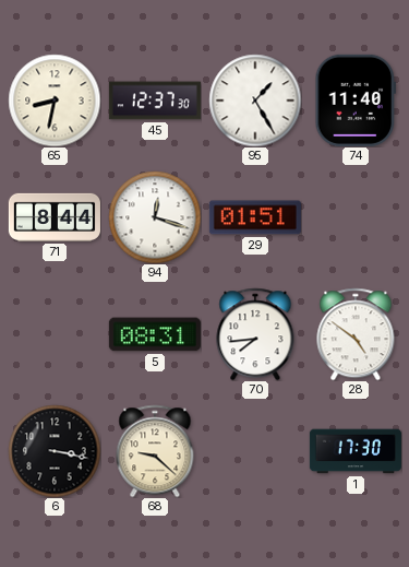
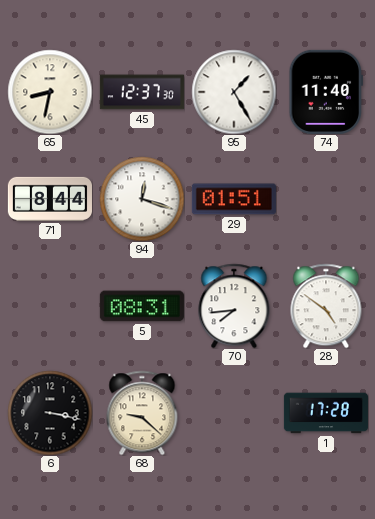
1: 17:30 -> 17:28
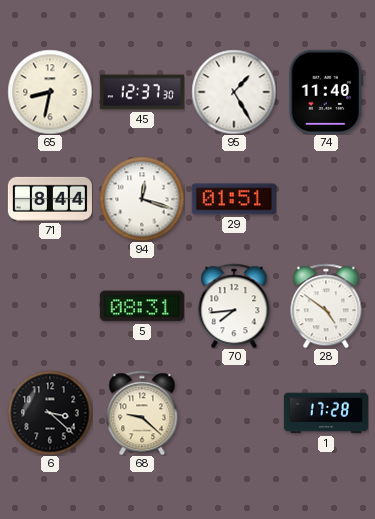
6: 3:17 -> 3:22
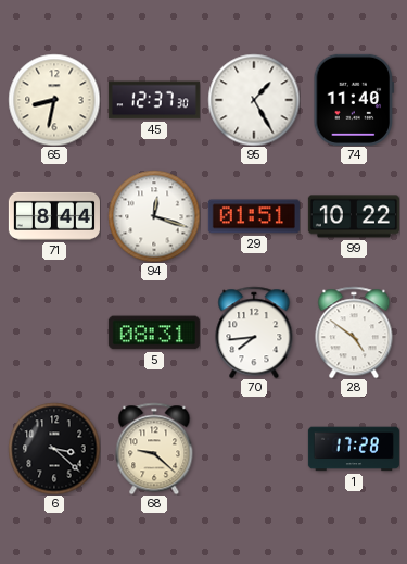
99: none -> 10:22
